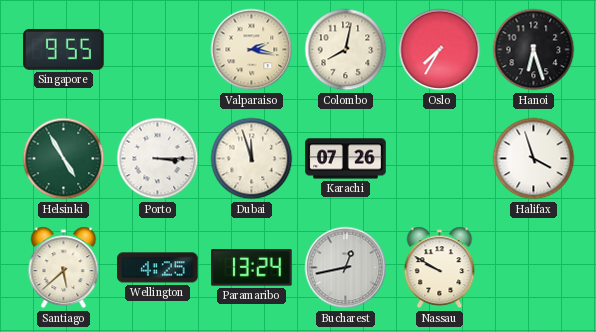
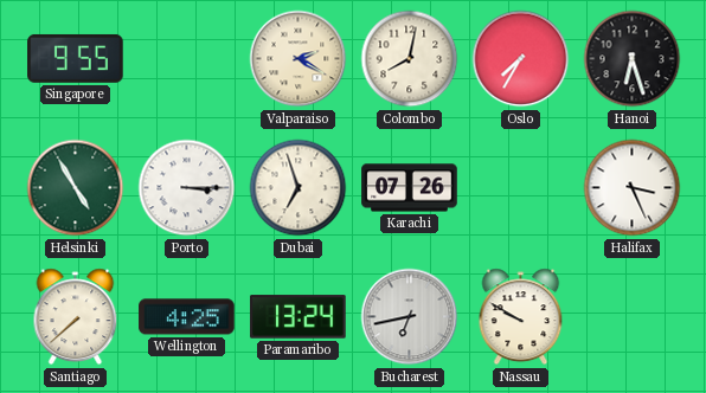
Valparaiso: 2:17 -> 2:20
Dubai: 11:57 -> 6:57
Halifax: 3:57 -> 3:26
Santiago: 5:38 -> 7:38
Bucharest: 12:43 -> 6:43
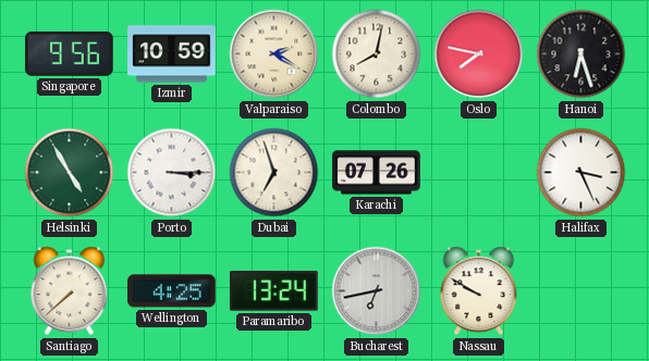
Singapore: 9:55 -> 9:56
Izmir: none -> 10:59
Oslo: 7:35 -> 7:47
